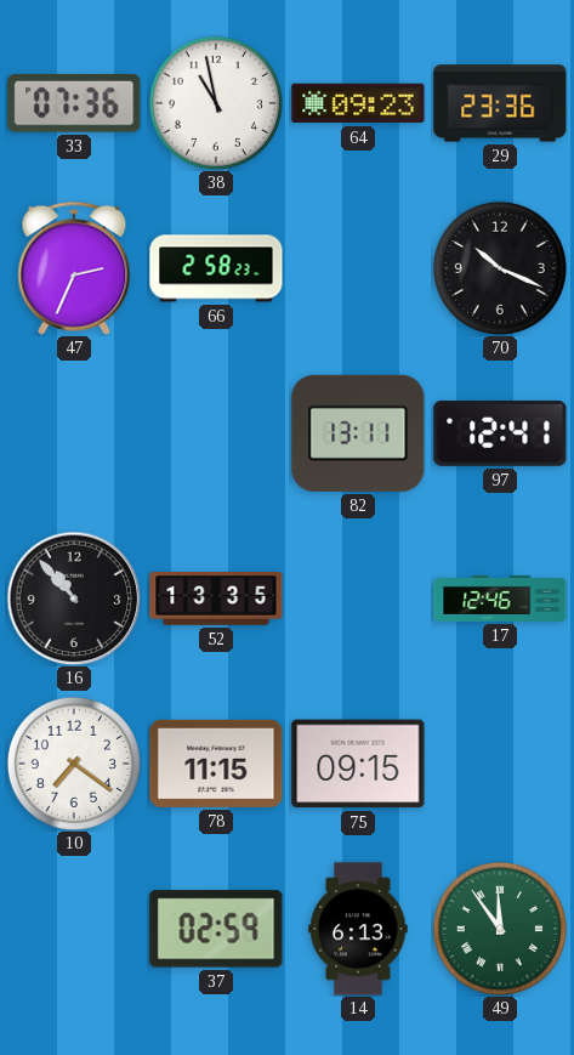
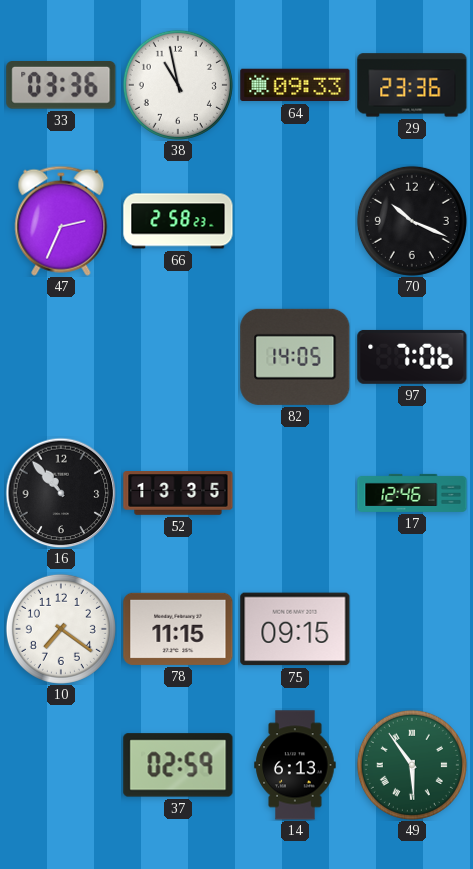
33: 07:36 -> 03:36
64: 09:23 -> 09:33
82: 13:11 -> 14:05
97: 12:41 -> 7:06
49: 11:54 -> 5:54
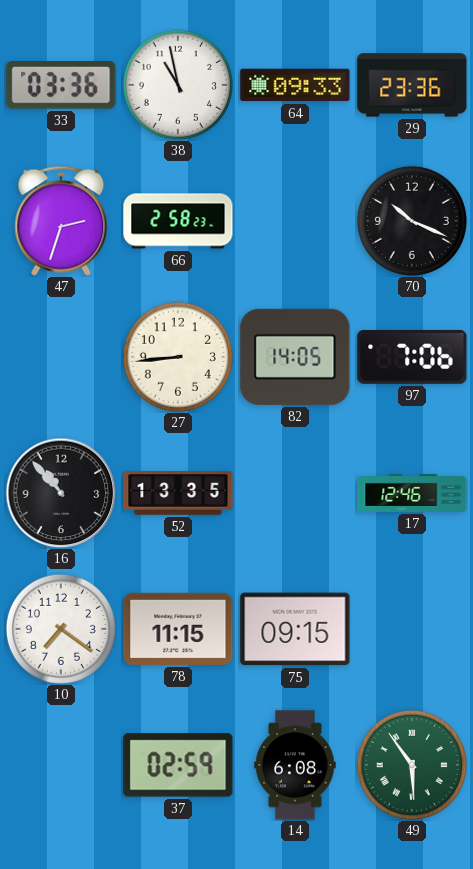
47: 2:34 -> 2:33
27: none -> 8:44
14: 6:13 -> 6:08
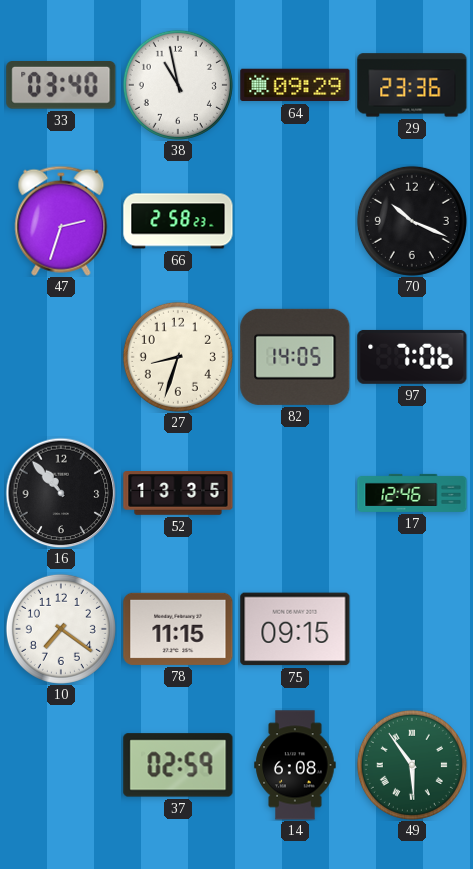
33: 03:36 -> 03:40
64: 09:33 -> 09:29
27: 8:44 -> 8:33
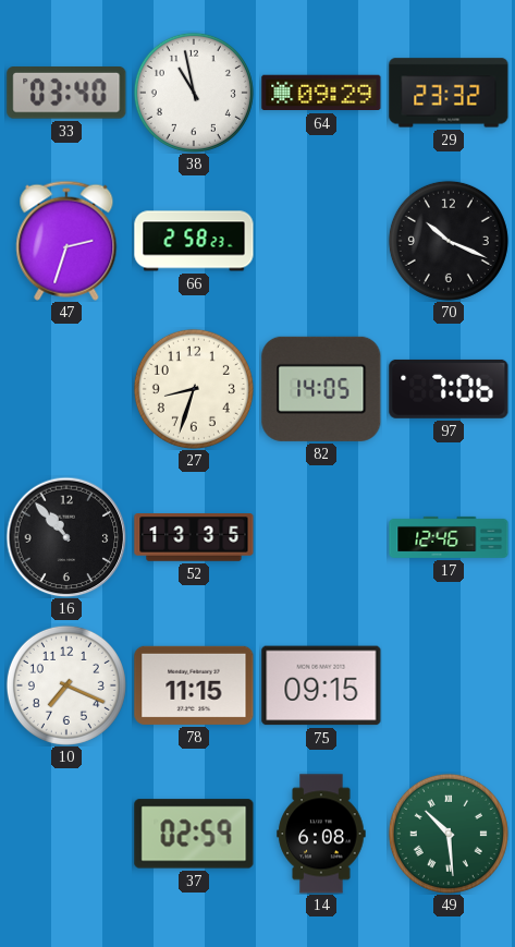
29: 23:36 -> 23:32
10: 7:21 -> 7:19
49: 5:54 -> 10:29
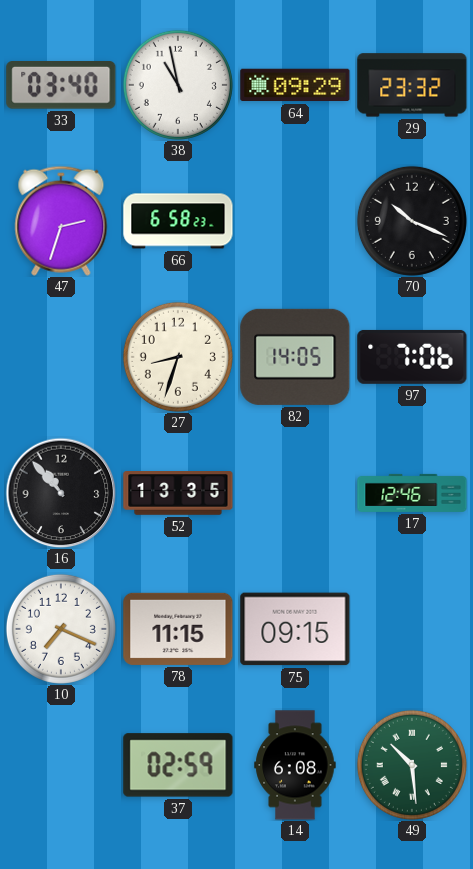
66: 2:58 -> 6:58
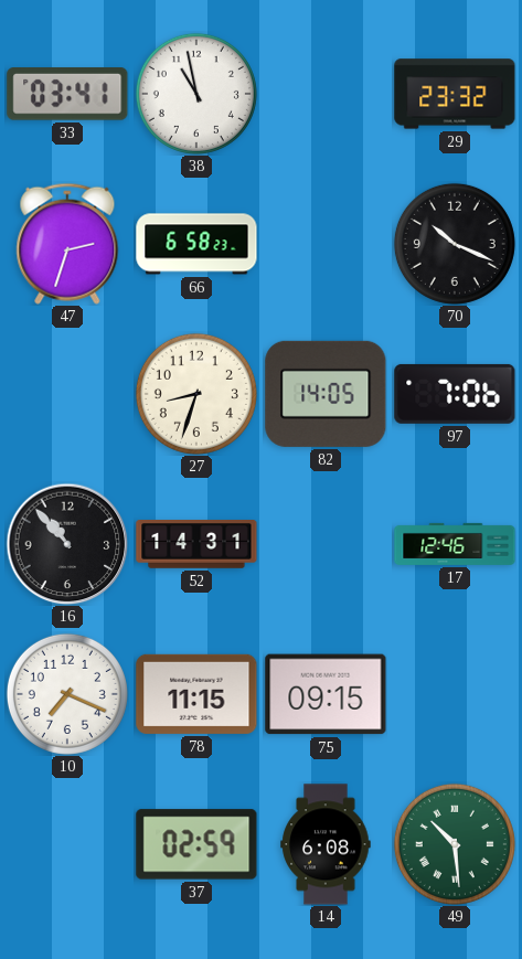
33: 03:40 -> 03:41
64: 09:29 -> none
52: 13:35 -> 14:31
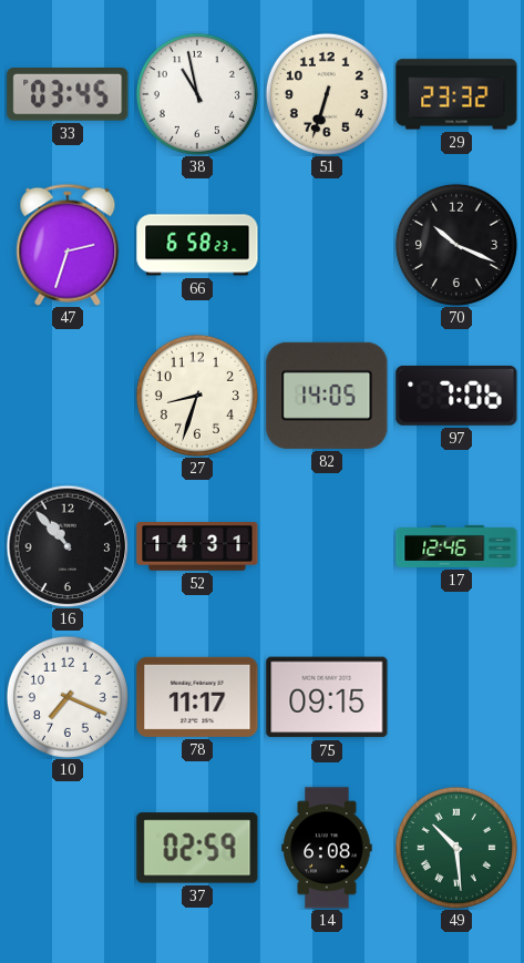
33: 03:41 -> 03:45
51: none -> 6:33
78: 11:15 -> 11:17
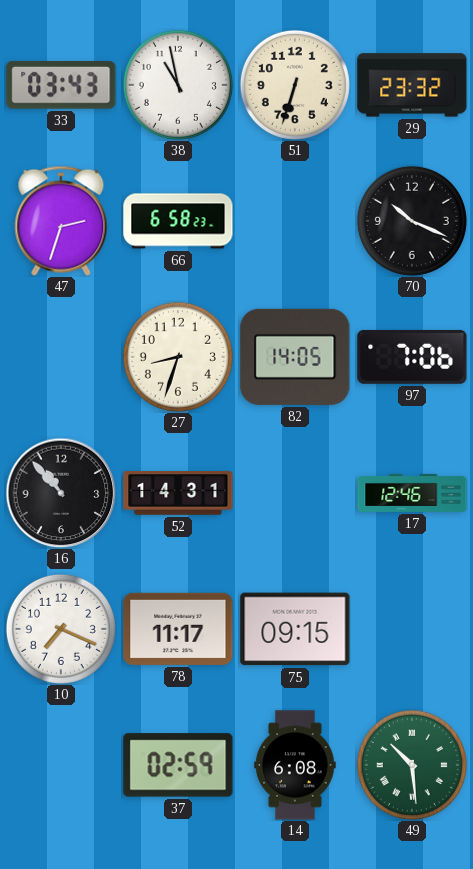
33: 03:45 -> 03:43
